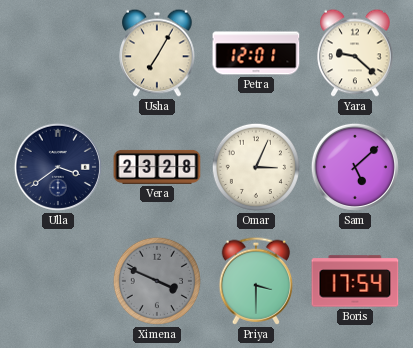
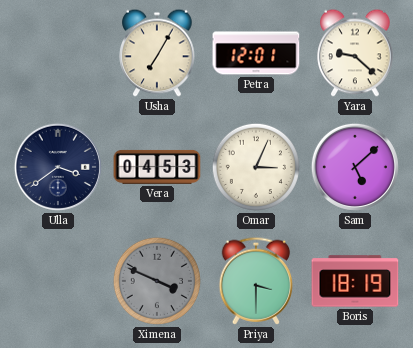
Vera: 23:28 -> 04:53
Boris: 17:54 -> 18:19
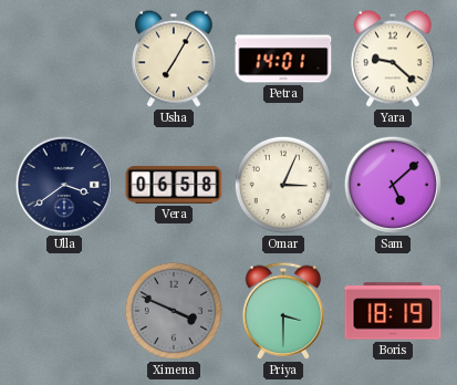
Petra: 12:01 -> 14:01
Vera: 04:53 -> 06:58
